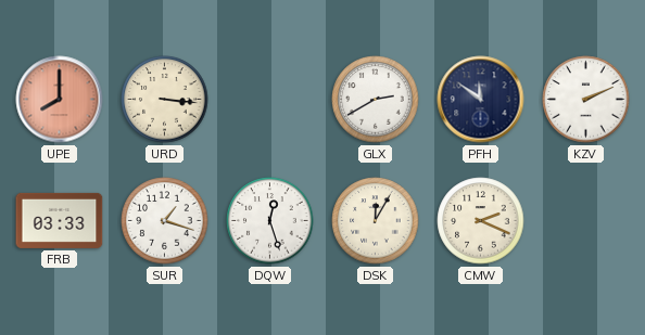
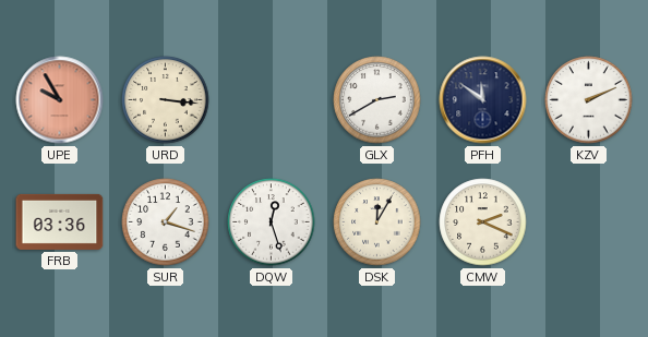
UPE: 8:00 -> 9:55
FRB: 03:33 -> 03:36
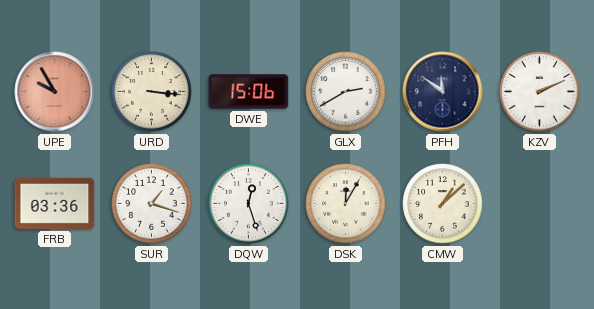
DWE: none -> 15:06
CMW: 2:19 -> 1:08
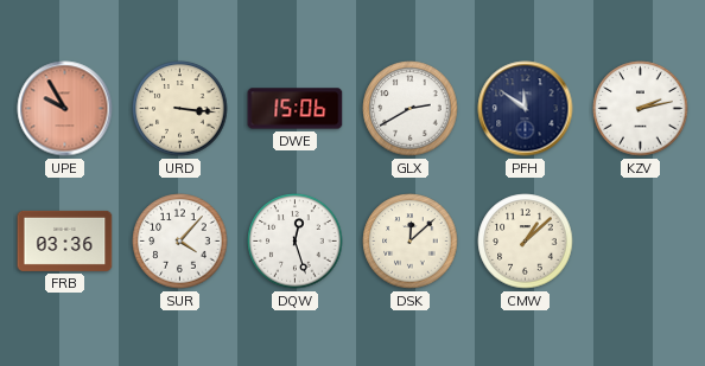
KZV: 2:11 -> 2:13
SUR: 1:18 -> 4:07
DSK: 12:05 -> 12:08
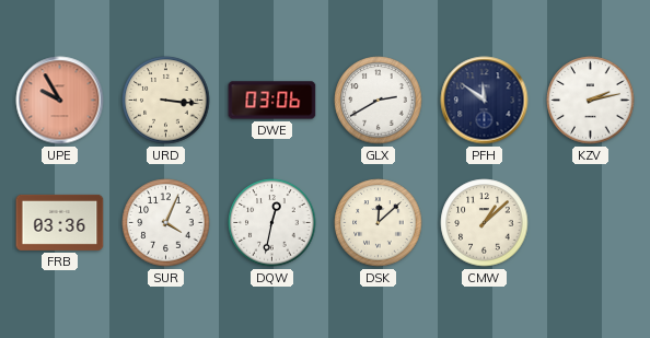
DWE: 15:06 -> 03:06
SUR: 4:07 -> 4:04
DQW: 12:27 -> 12:32
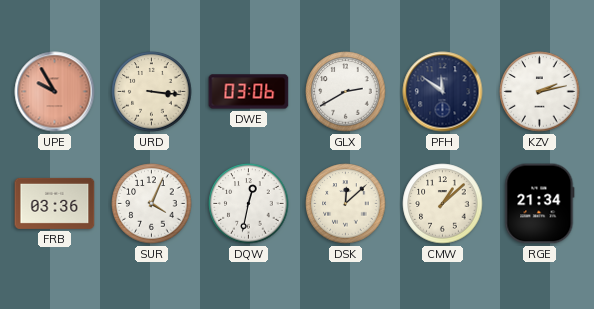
RGE: none -> 21:34
